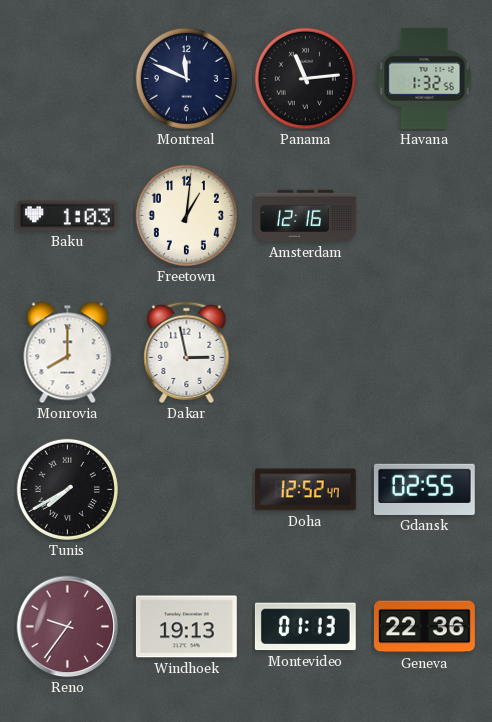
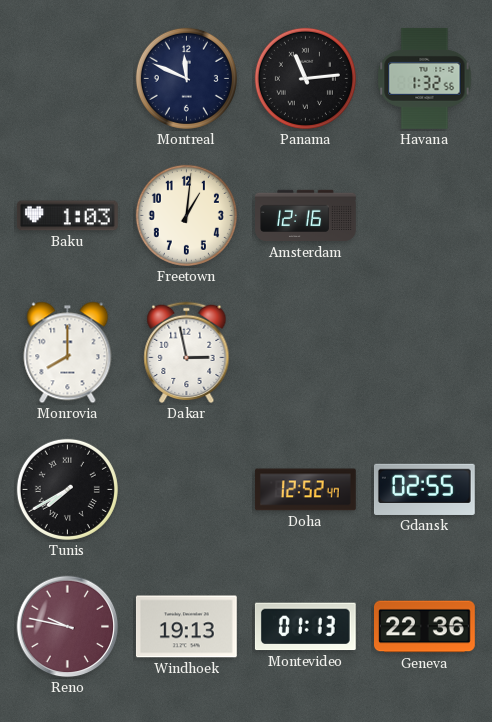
Reno: 9:36 -> 9:47
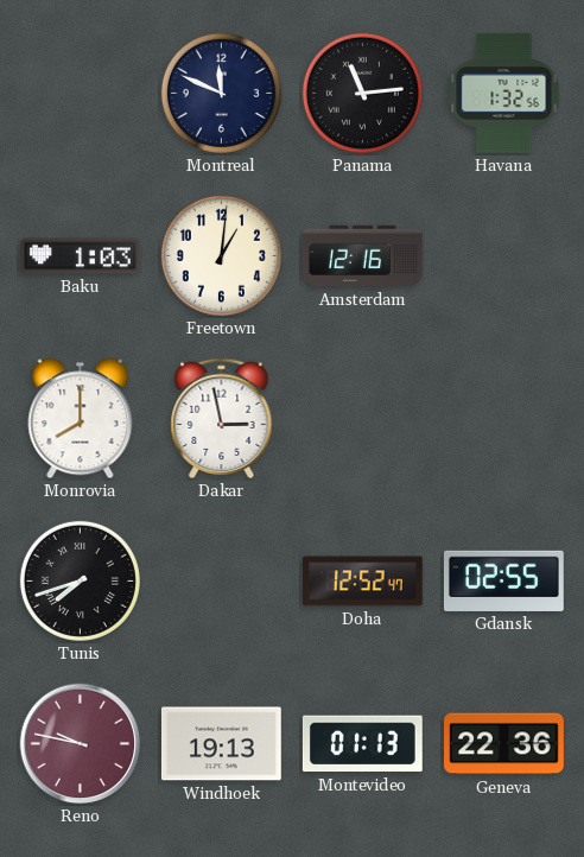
Tunis: 7:40 -> 7:42
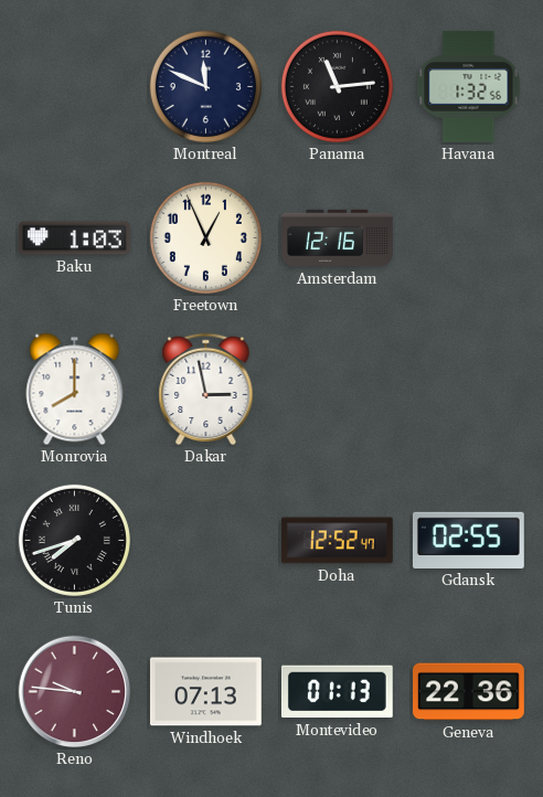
Freetown: 1:01 -> 12:56
Reno: 9:47 -> 9:46
Windhoek: 19:13 -> 07:13
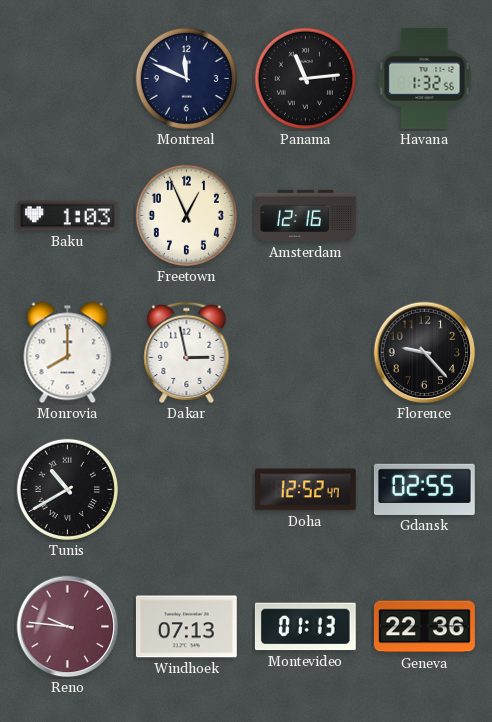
Florence: none -> 9:23
Tunis: 7:42 -> 10:40
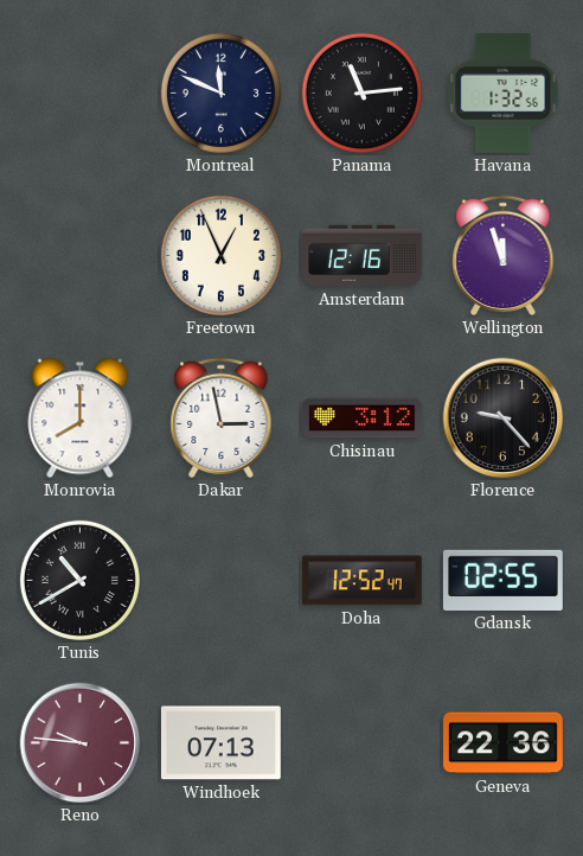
Baku: 1:03 -> none
Wellington: none -> 11:57
Chisinau: none -> 3:12
Montevideo: 01:13 -> none
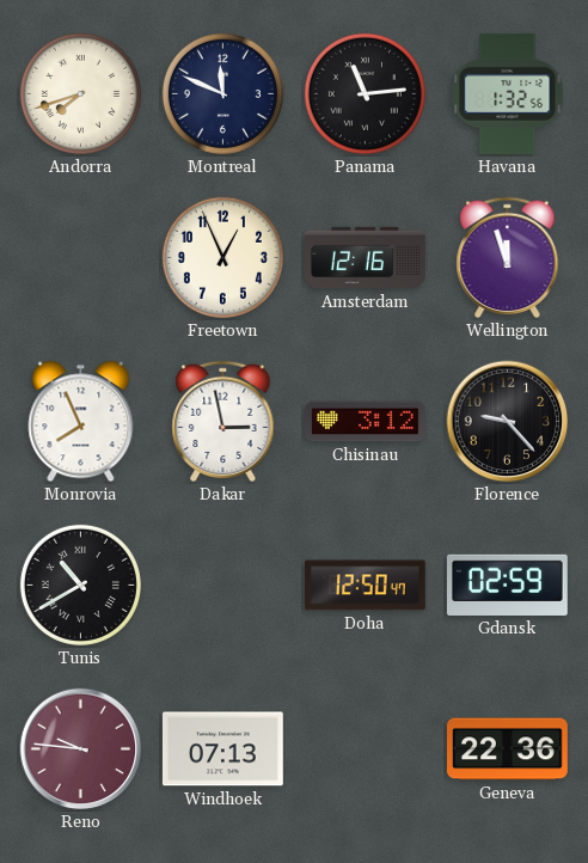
Andorra: none -> 7:42
Monrovia: 8:00 -> 7:56
Doha: 12:52 -> 12:50
Gdansk: 02:55 -> 02:59
